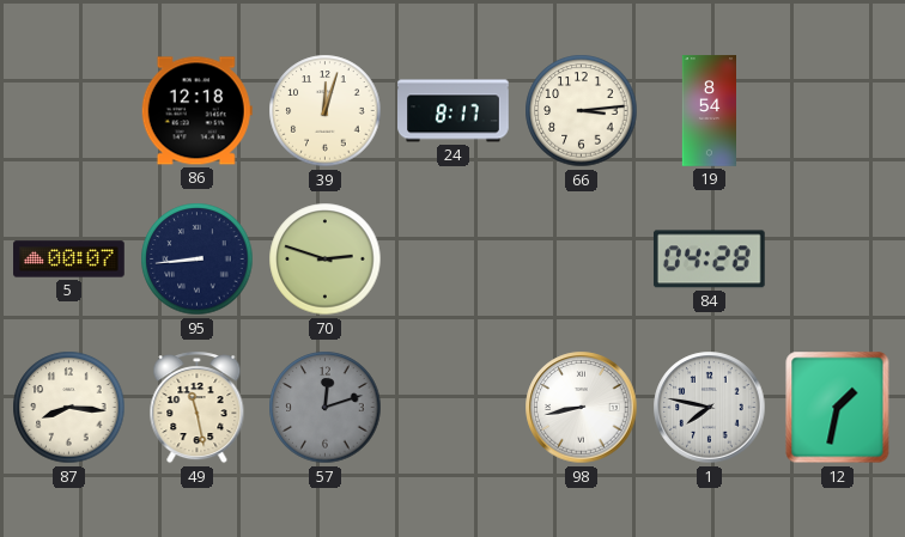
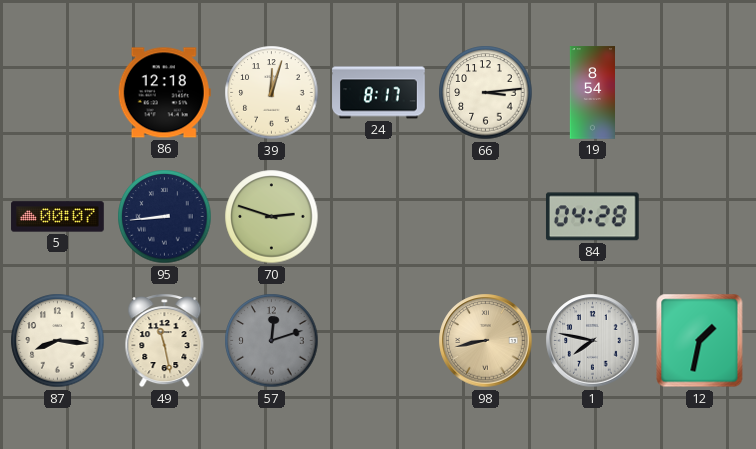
98 dial: white -> champagne
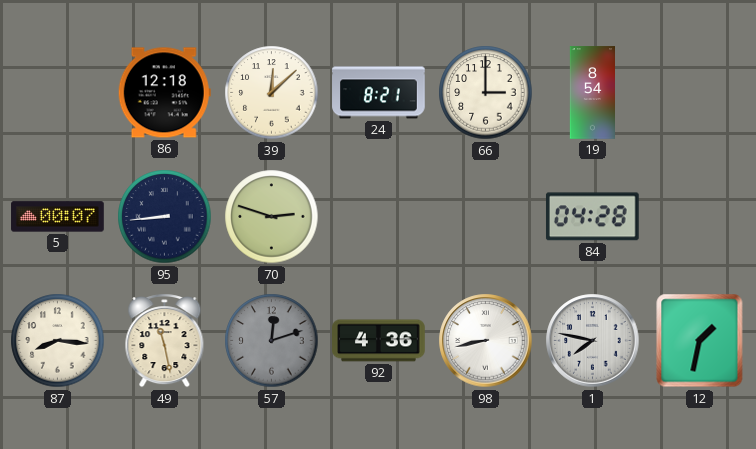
39: 12:03 -> 12:08
24: 8:17 -> 8:21
66: 3:14 -> 3:00
92: none -> 4:36
98 dial: champagne -> white
